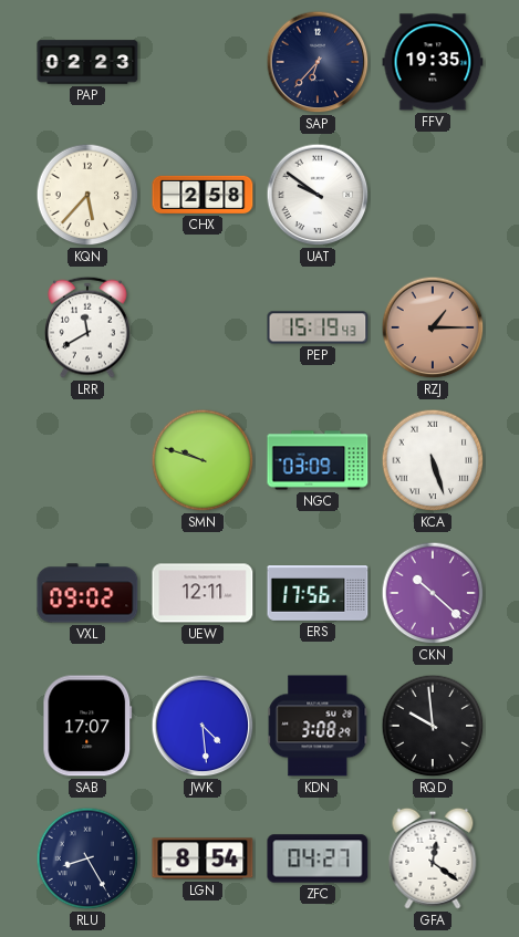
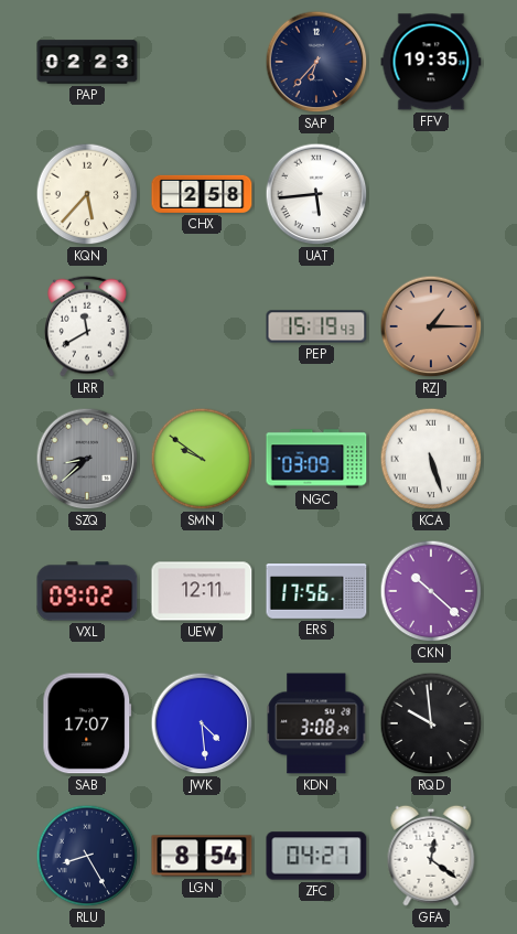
UAT: 9:51 -> 5:44
SZQ: none -> 8:38
SMN: 9:48 -> 9:51
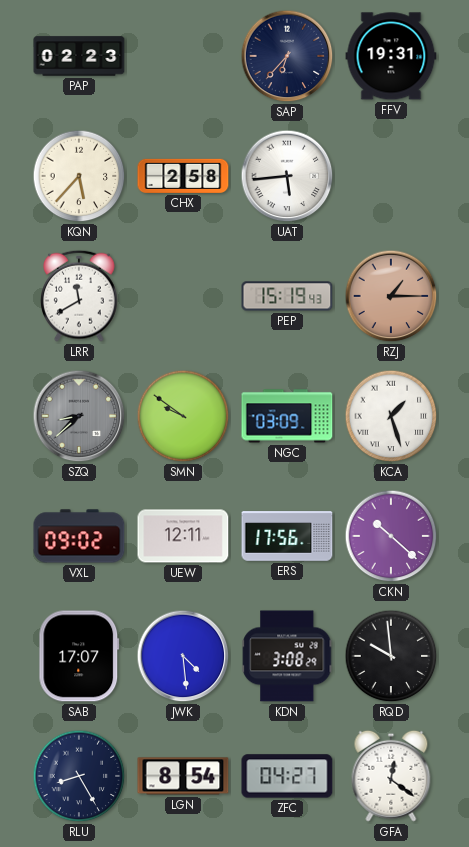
FFV: 19:35 -> 19:31
KCA: 5:27 -> 1:27
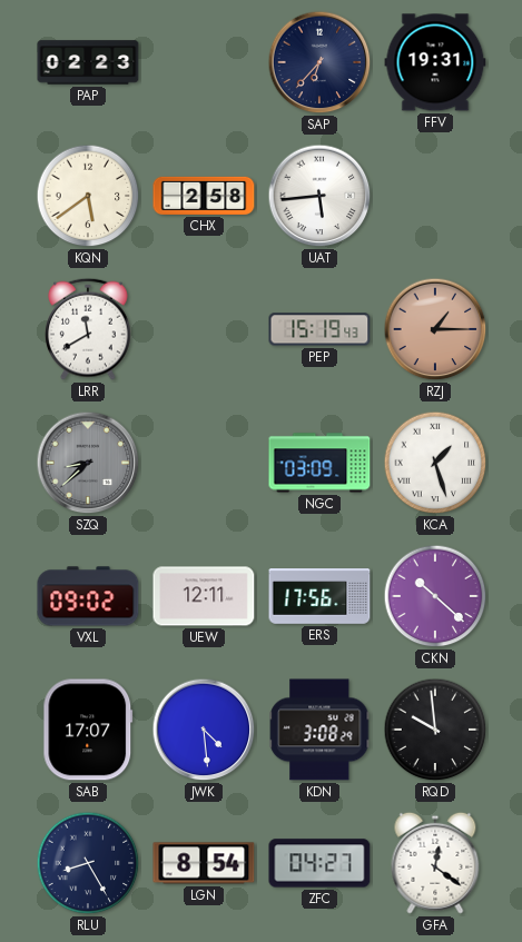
KQN: 5:37 -> 5:39
SMN: 9:51 -> none
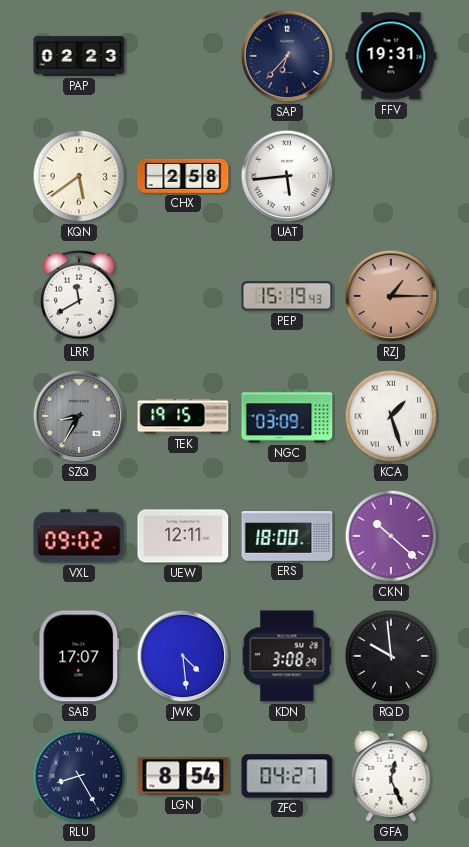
SZQ: 8:38 -> 8:35
TEK: none -> 19:15
ERS: 17:56 -> 18:00
GFA: 12:21 -> 12:26
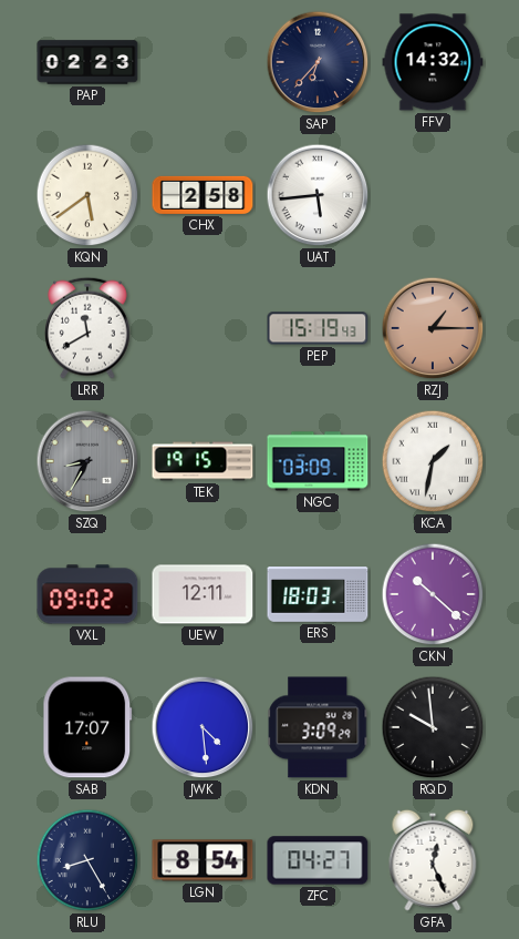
FFV: 19:31 -> 14:32
KCA: 1:27 -> 1:32
ERS: 18:00 -> 18:03
KDN: 3:08 -> 3:09
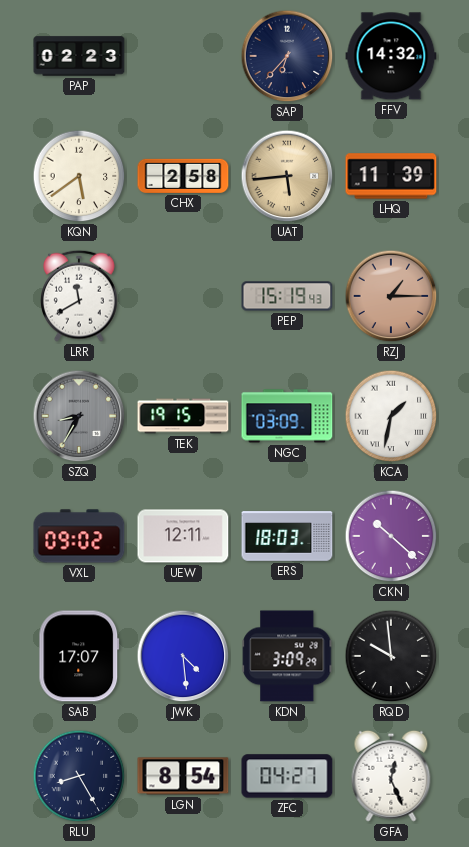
UAT dial: white -> champagne
LHQ: none -> 11:39
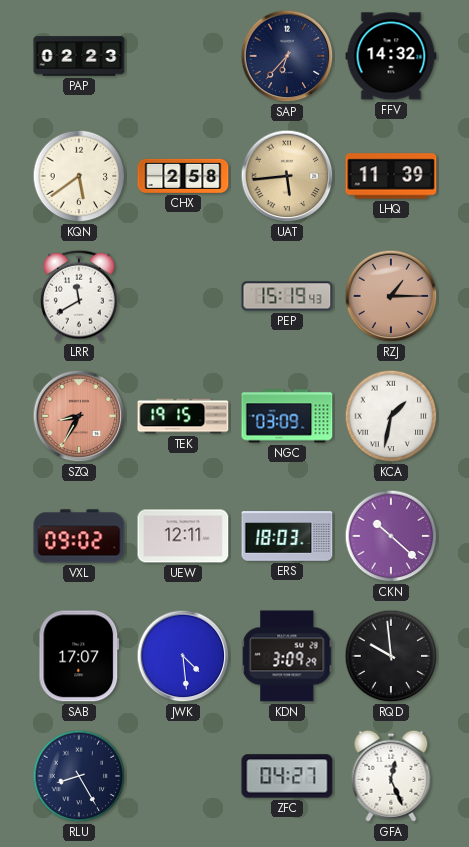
SZQ dial: grey -> salmon
LGN: 8:54 -> none
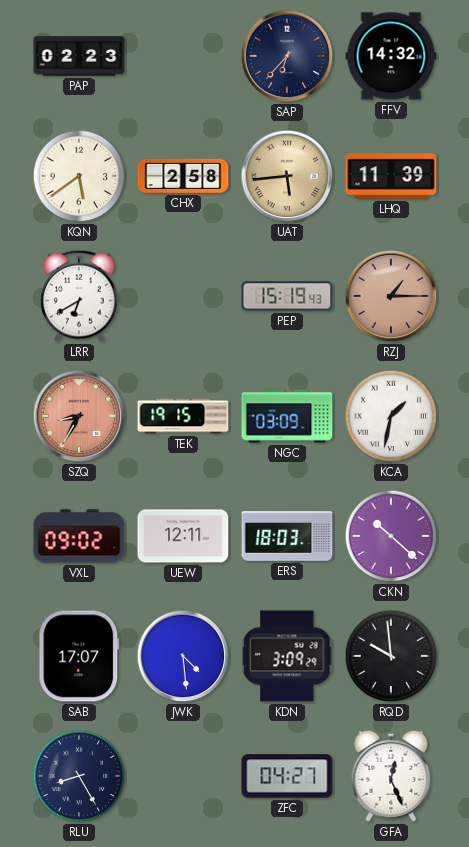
LRR: 11:40 -> 6:40
